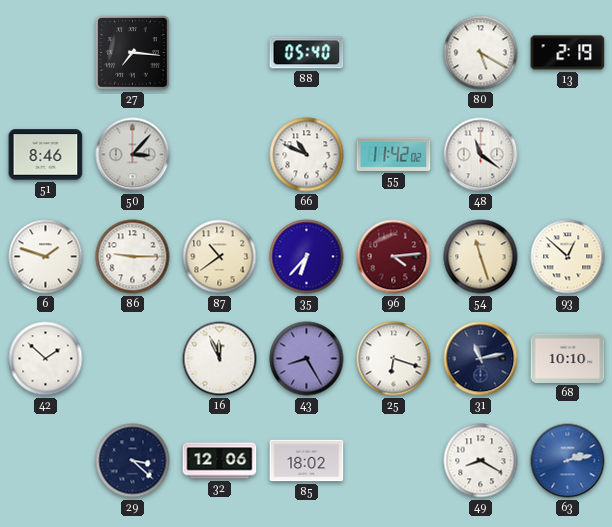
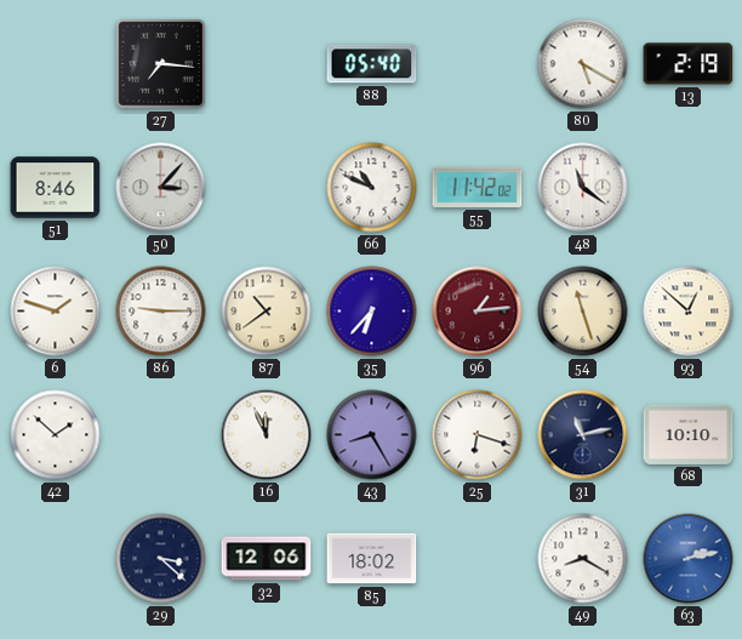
96: 4:14 -> 1:14
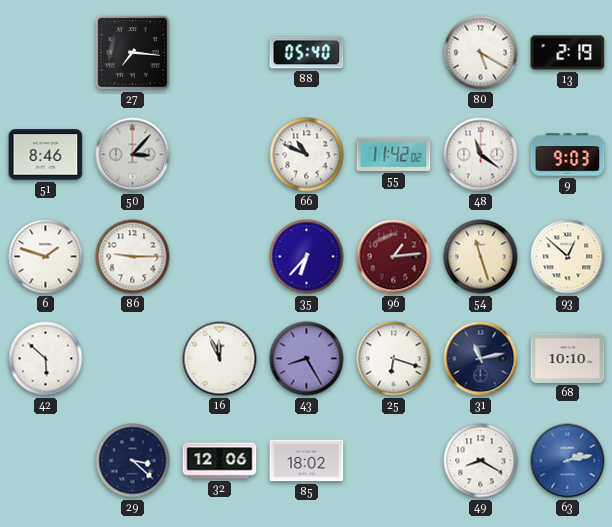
9: none -> 9:03
87: 10:39 -> none
42: 1:52 -> 5:52
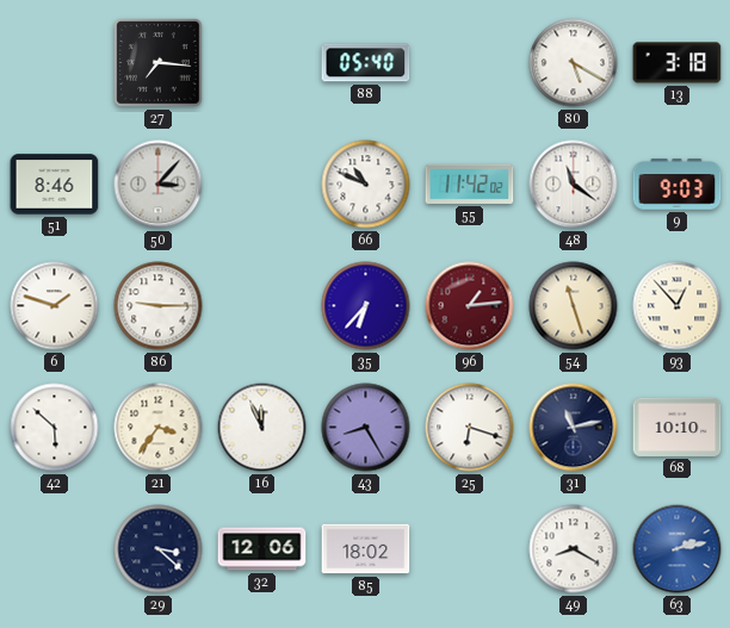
13: 2:19 -> 3:18
93: 12:52 -> 12:53
21: none -> 3:36
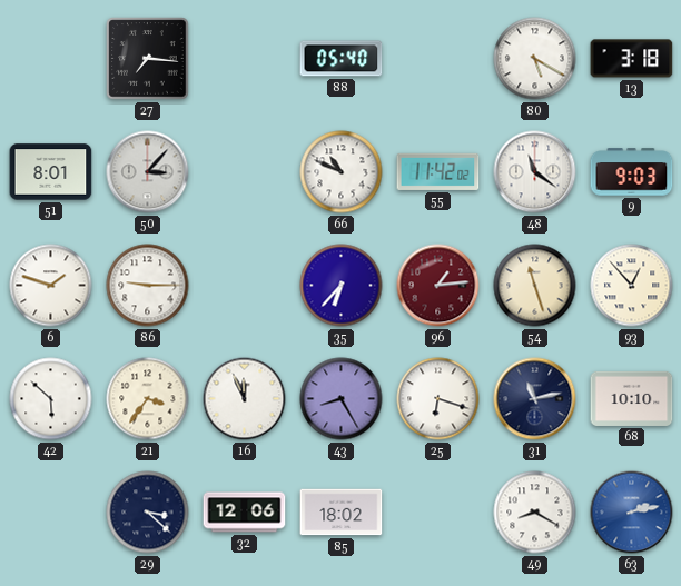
51: 8:46 -> 8:01
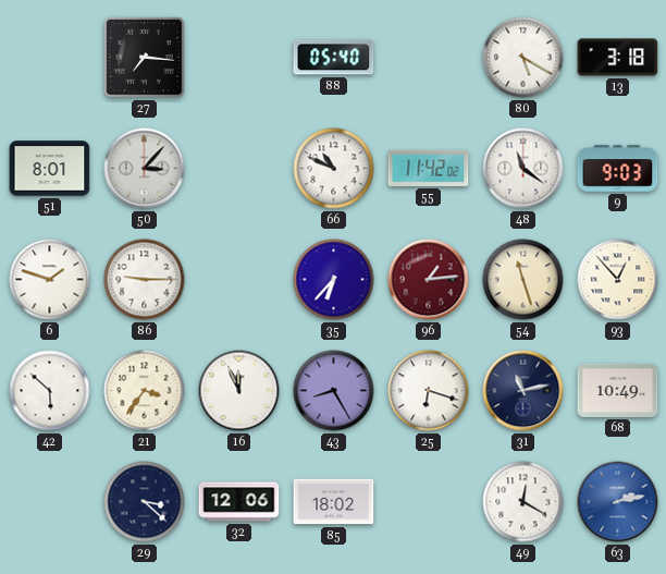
68: 10:10 -> 10:49
49: 8:20 -> 12:20
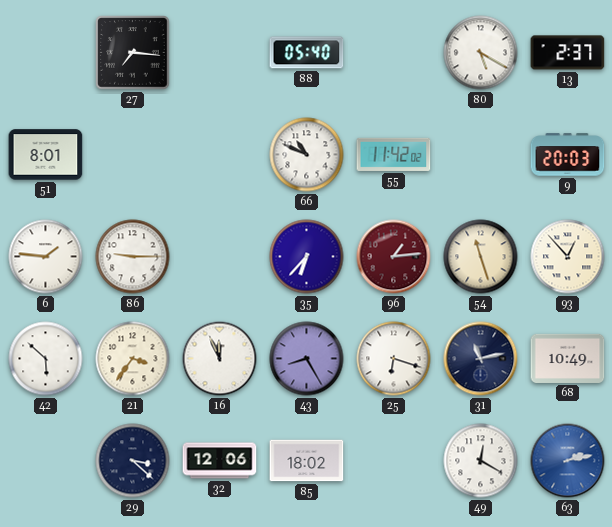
13: 3:18 -> 2:37
50: 3:07 -> none
48: 11:21 -> none
9: 9:03 -> 20:03
6: 1:48 -> 1:46
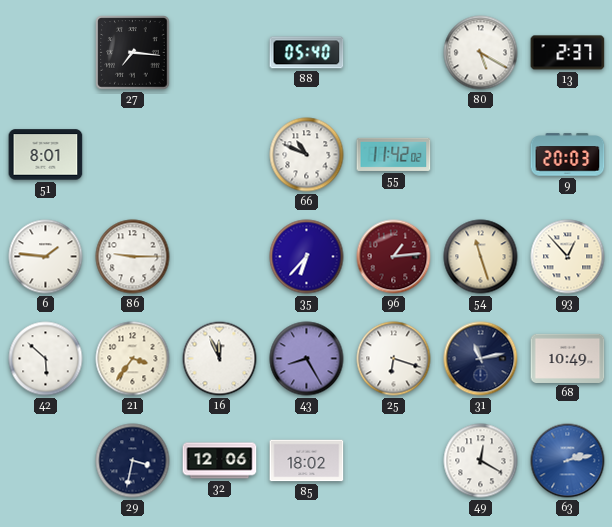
29: 3:22 -> 3:32
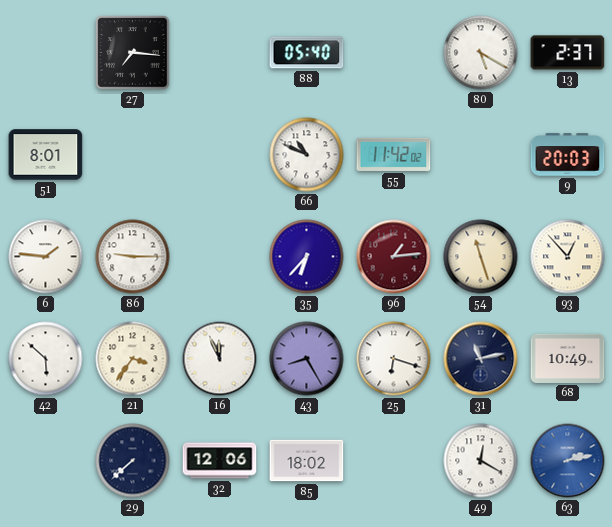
29: 3:32 -> 7:38
